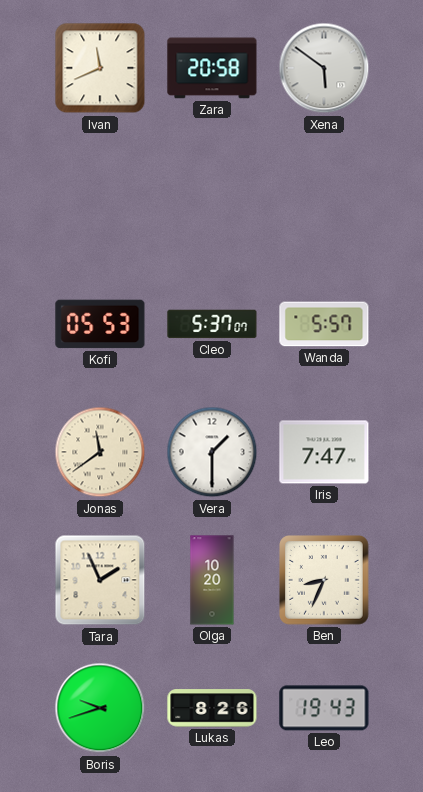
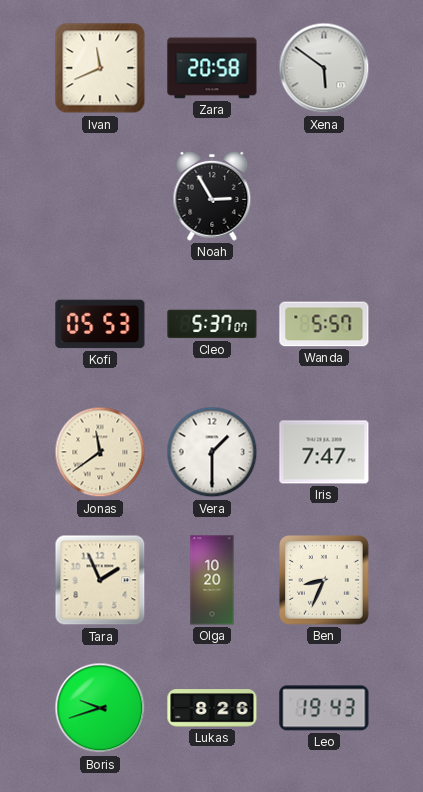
Noah: none -> 2:55
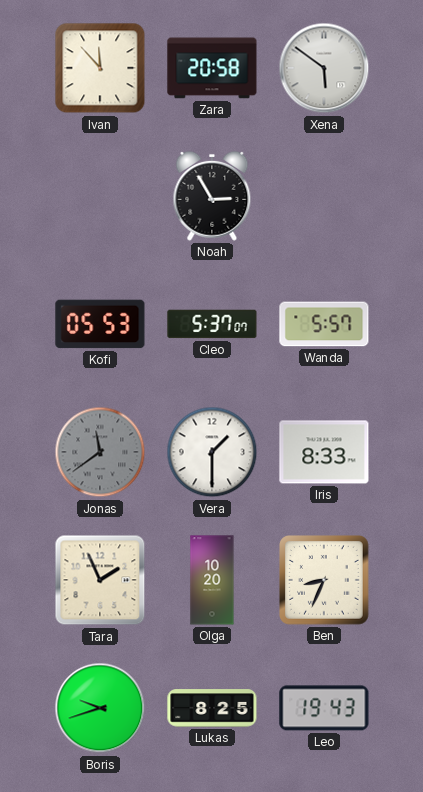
Ivan: 11:41 -> 11:53
Jonas dial: cream -> grey
Iris: 7:47 -> 8:33
Lukas: 8:26 -> 8:25
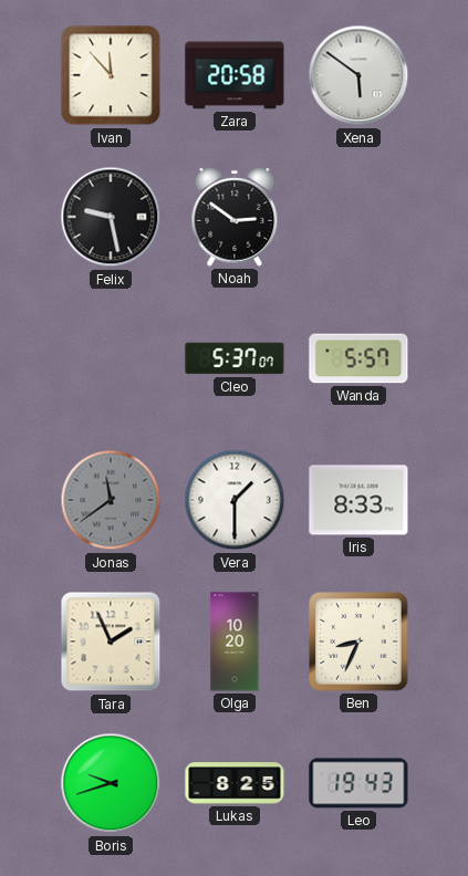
Felix: none -> 9:28
Noah: 2:55 -> 2:51
Kofi: 05:53 -> none
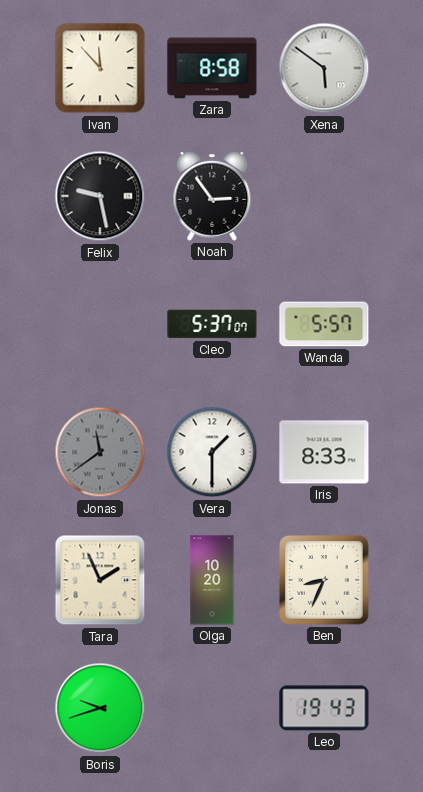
Zara: 20:58 -> 8:58
Noah: 2:51 -> 2:54
Lukas: 8:25 -> none
